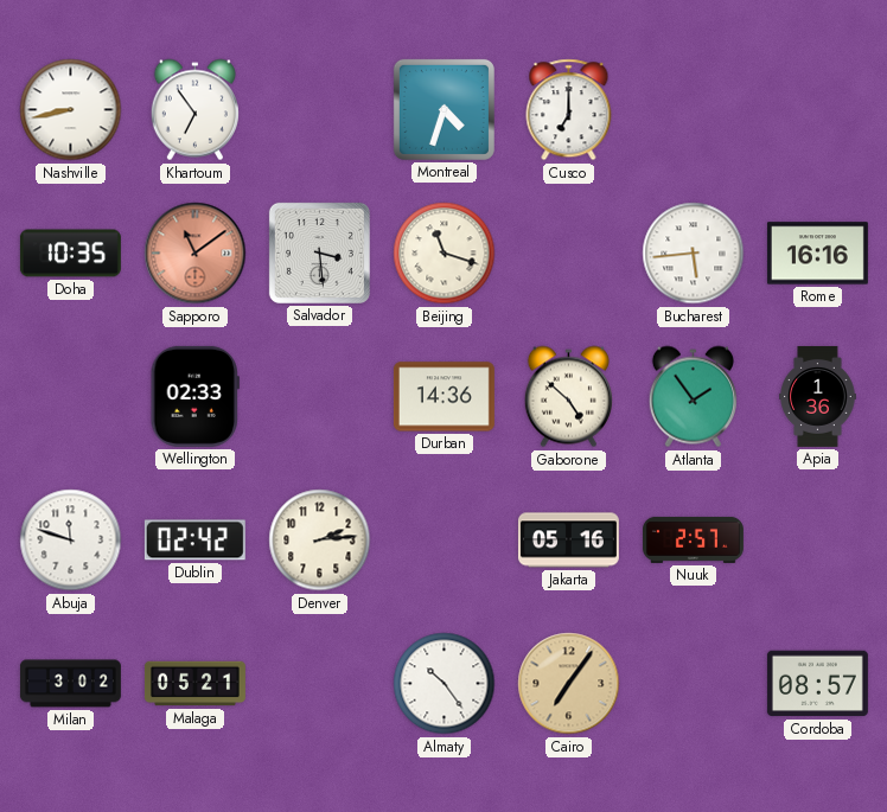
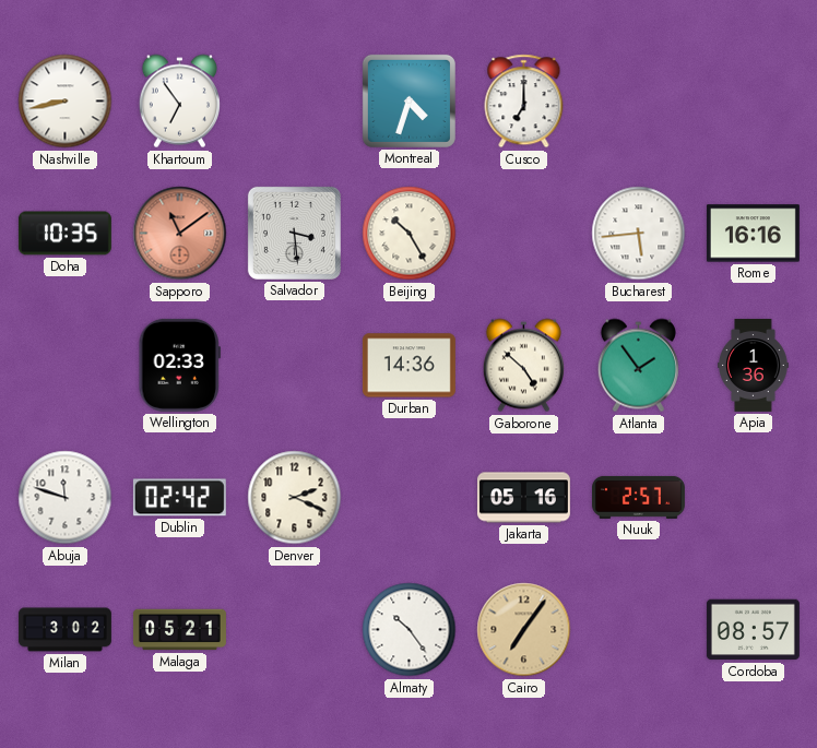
Beijing: 11:18 -> 10:25
Denver: 2:14 -> 2:19
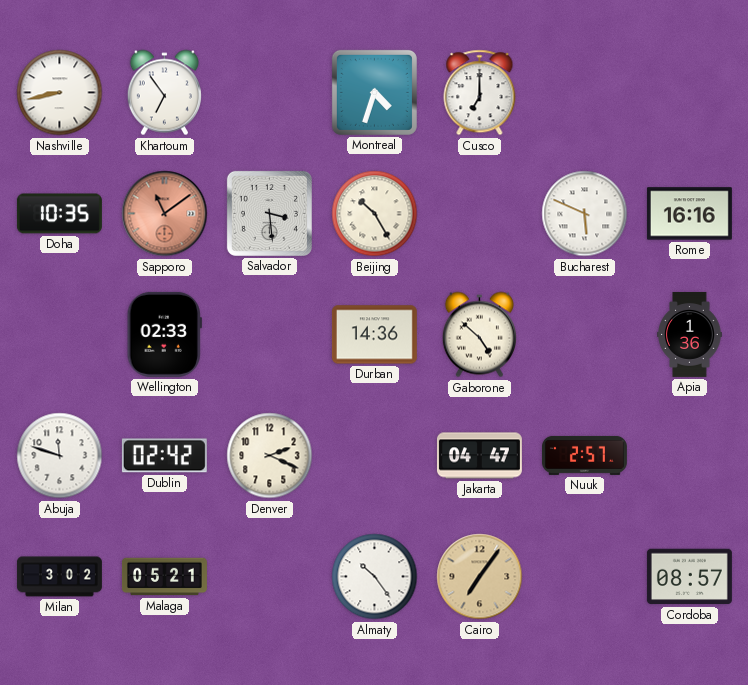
Bucharest: 5:44 -> 5:49
Atlanta: 1:54 -> none
Jakarta: 05:16 -> 04:47
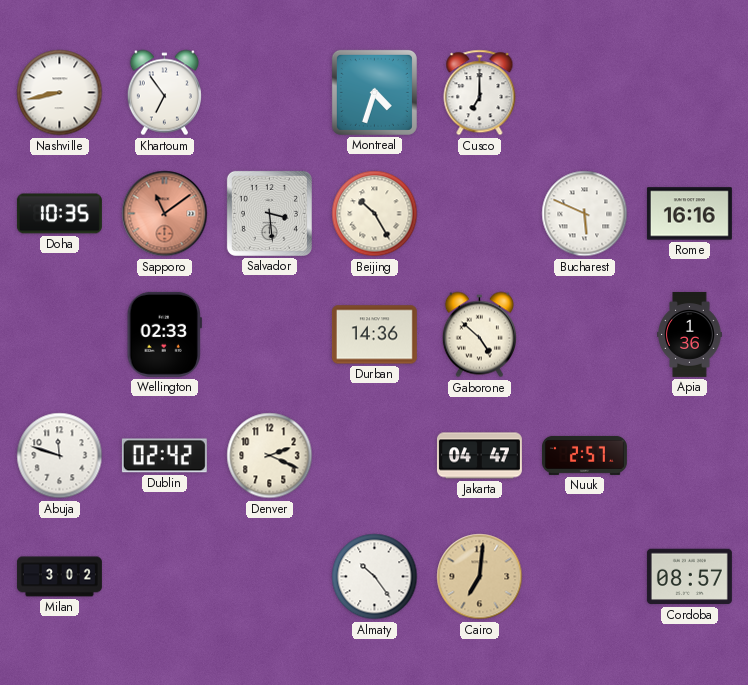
Malaga: 05:21 -> none
Cairo: 7:06 -> 7:01
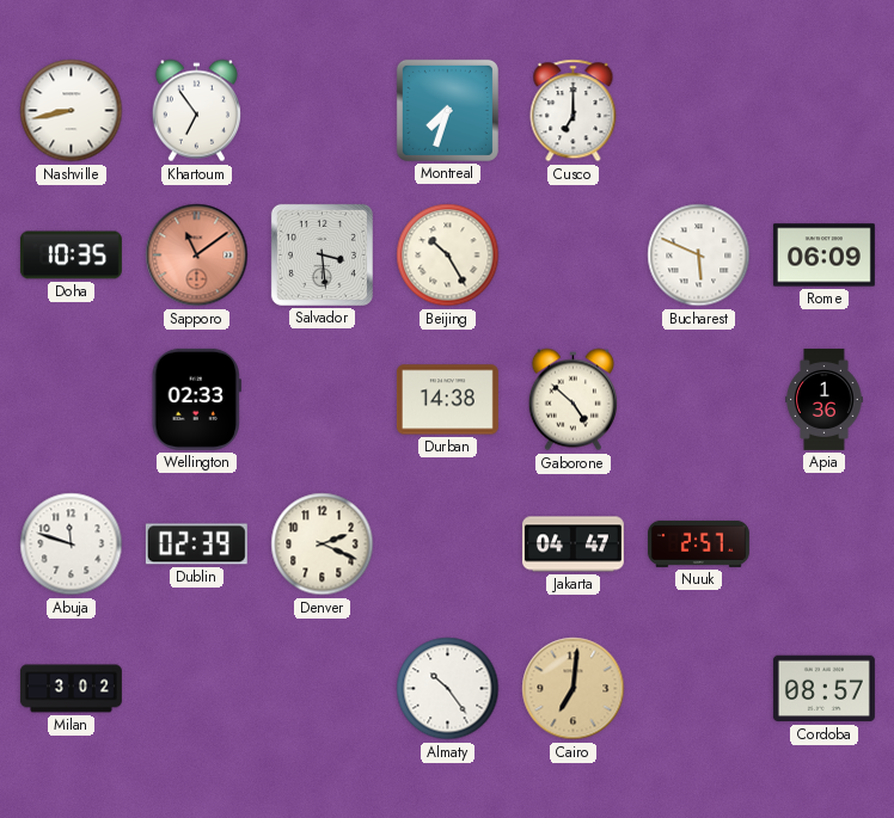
Montreal: 4:33 -> 7:33
Rome: 16:16 -> 06:09
Durban: 14:36 -> 14:38
Dublin: 02:42 -> 02:39
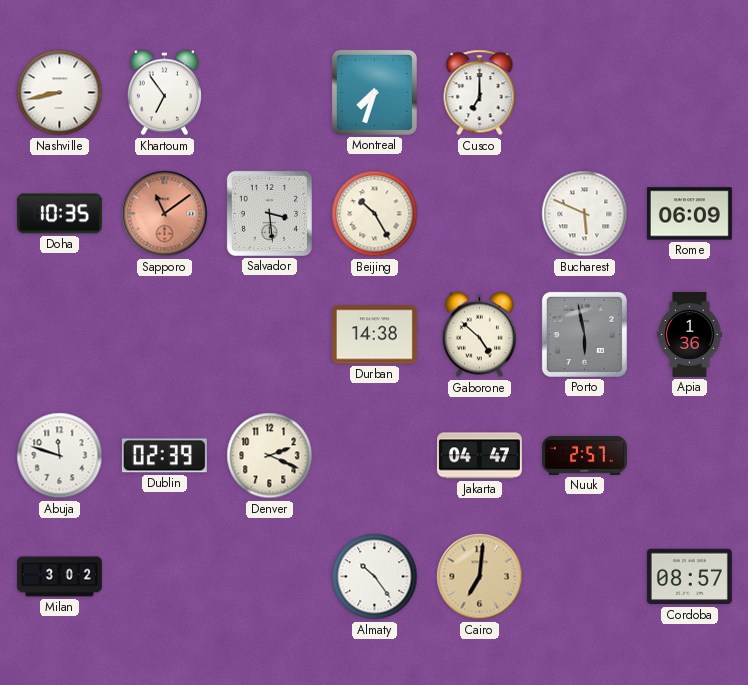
Wellington: 02:33 -> none
Porto: none -> 5:58
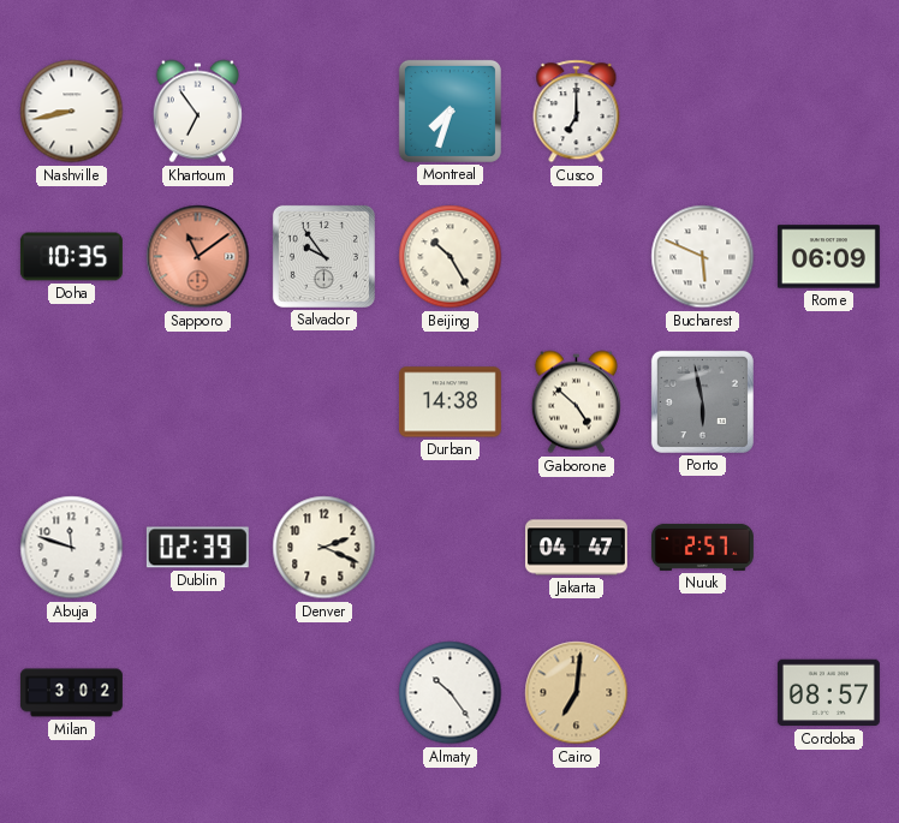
Salvador: 3:29 -> 9:54
Apia: 1:36 -> none
